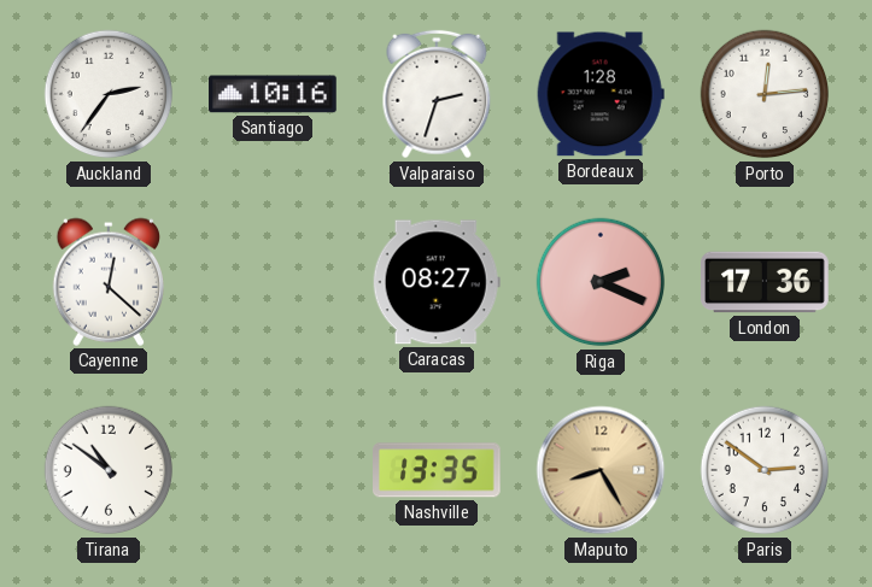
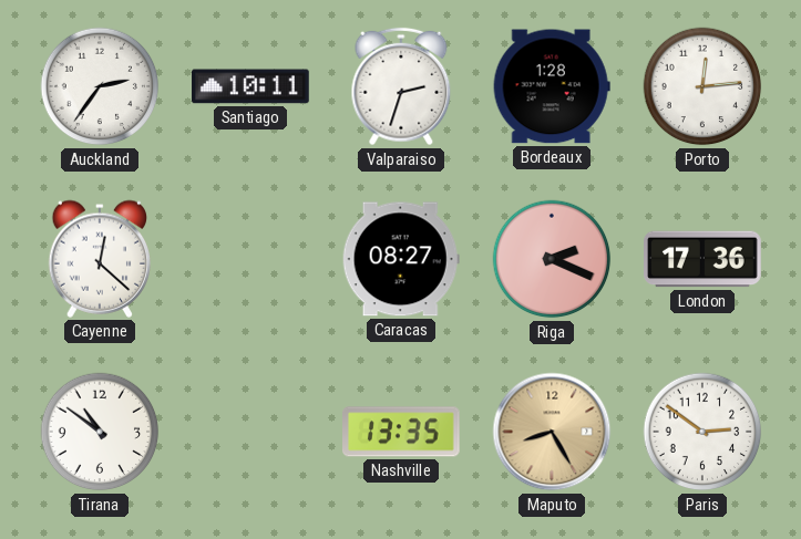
Santiago: 10:16 -> 10:11
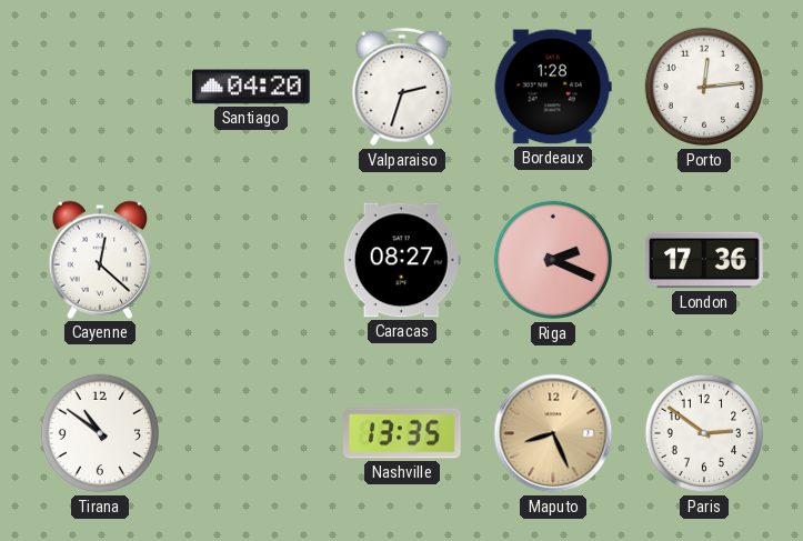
Auckland: 2:36 -> none
Santiago: 10:11 -> 04:20
Maputo: 8:25 -> 8:26
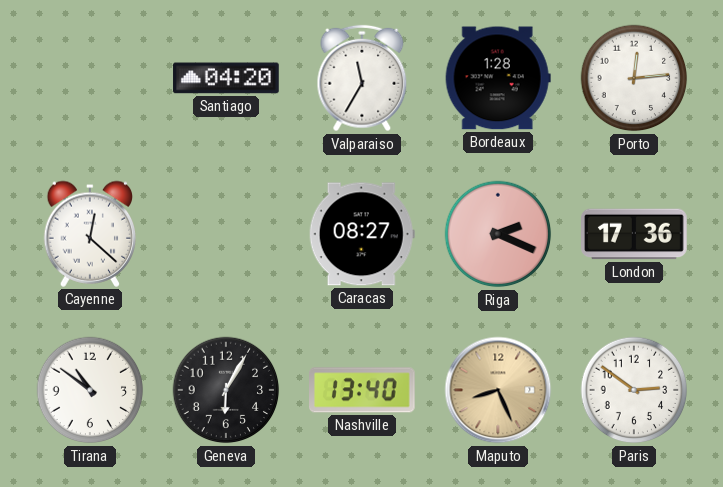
Valparaiso: 2:33 -> 11:35
Geneva: none -> 6:05
Nashville: 13:35 -> 13:40
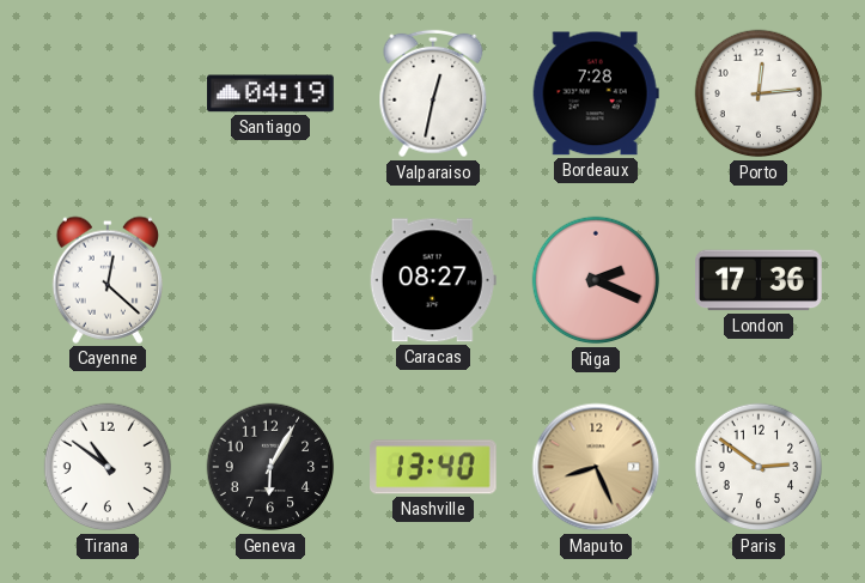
Santiago: 04:20 -> 04:19
Valparaiso: 11:35 -> 12:32
Bordeaux: 1:28 -> 7:28
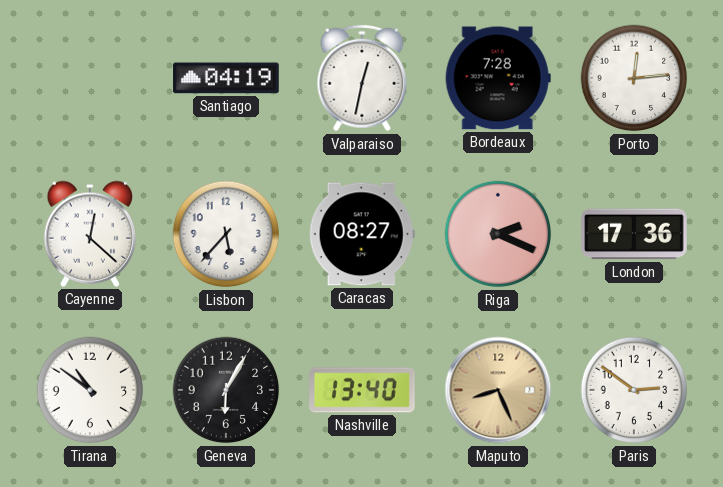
Lisbon: none -> 5:37
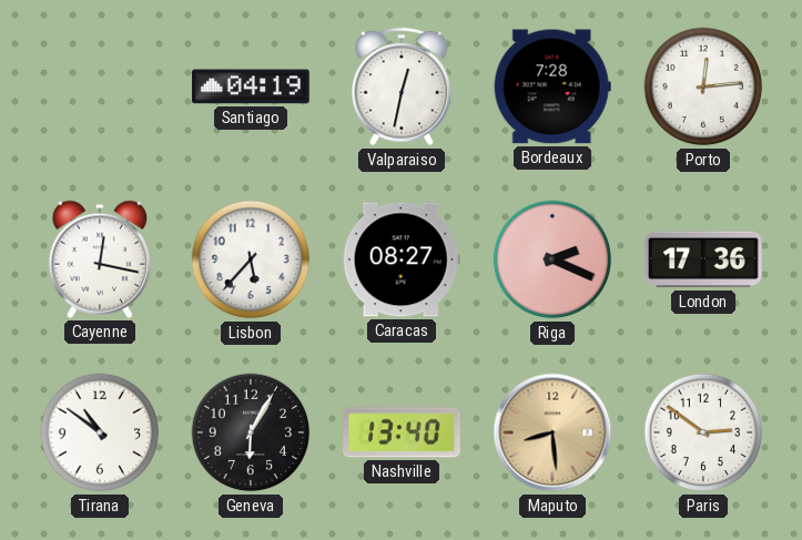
Cayenne: 12:22 -> 12:17
Maputo: 8:26 -> 8:29
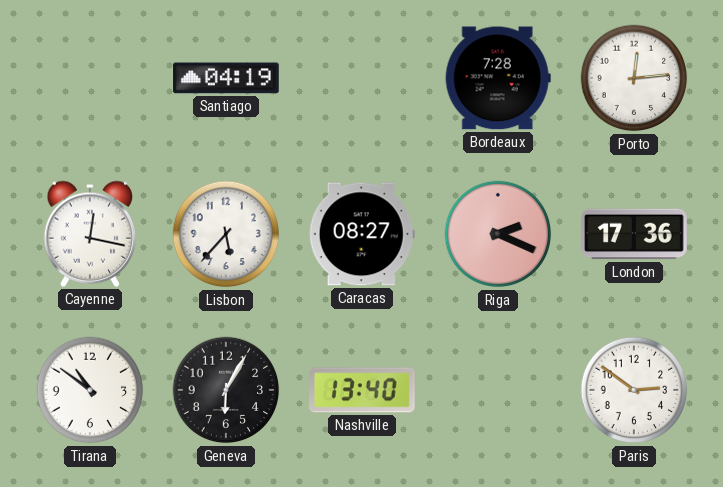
Valparaiso: 12:32 -> none
Maputo: 8:29 -> none
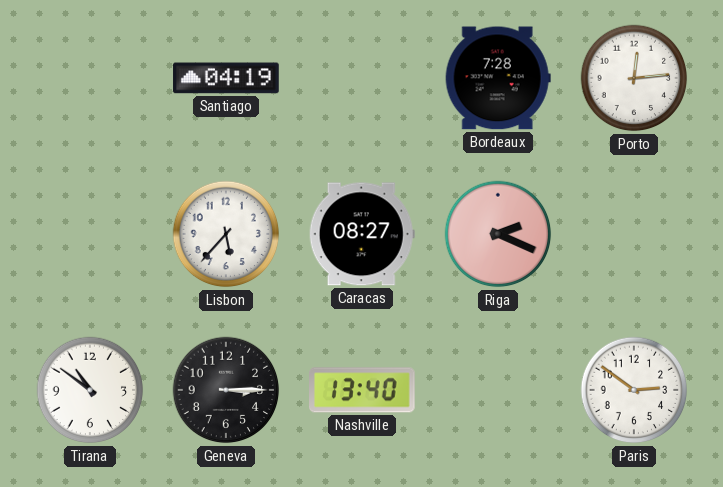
Cayenne: 12:17 -> none
London: 17:36 -> none
Geneva: 6:05 -> 3:15
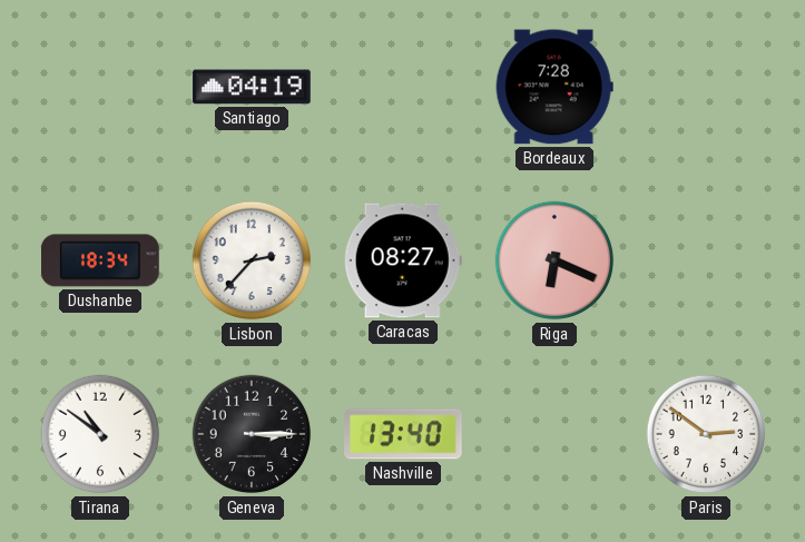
Porto: 12:14 -> none
Dushanbe: none -> 18:34
Lisbon: 5:37 -> 2:37
Riga: 2:19 -> 6:19
